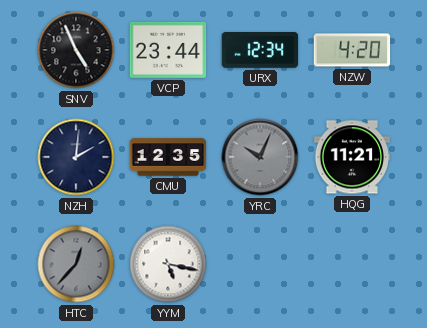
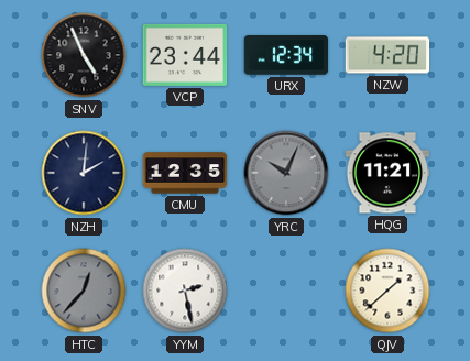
YYM: 5:17 -> 2:28
QJV: none -> 1:38
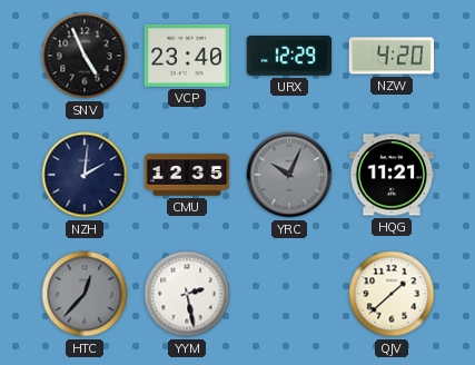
VCP: 23:44 -> 23:40
URX: 12:34 -> 12:29
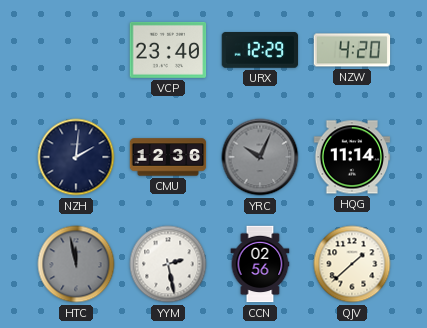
SNV: 4:56 -> none
CMU: 12:35 -> 12:36
HQG: 11:21 -> 11:14
HTC: 12:37 -> 11:58
CCN: none -> 02:56
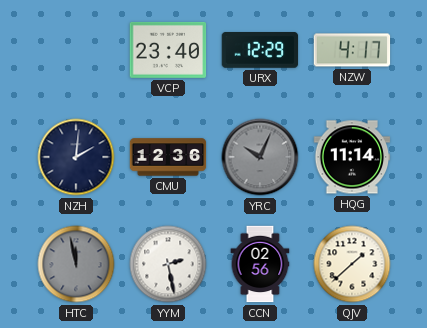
NZW: 4:20 -> 4:17
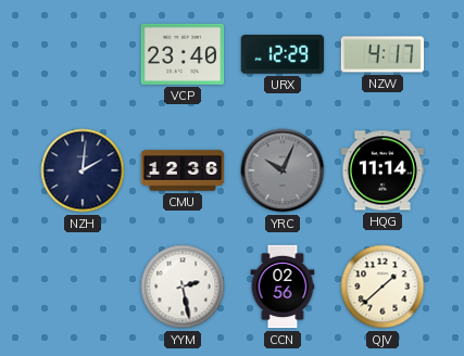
HTC: 11:58 -> none
